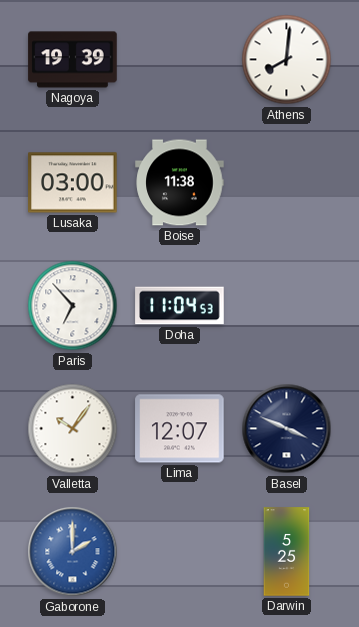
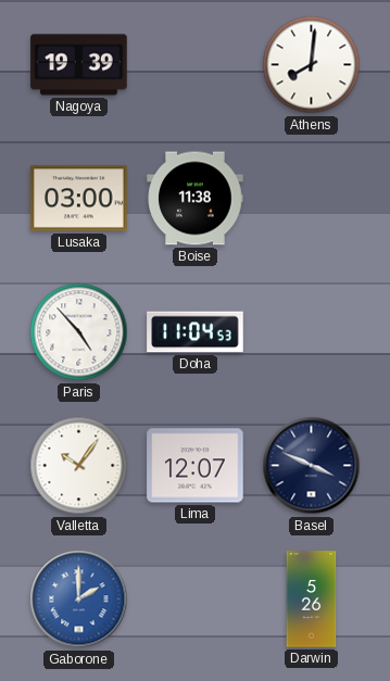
Paris: 6:53 -> 4:53
Darwin: 5:25 -> 5:26
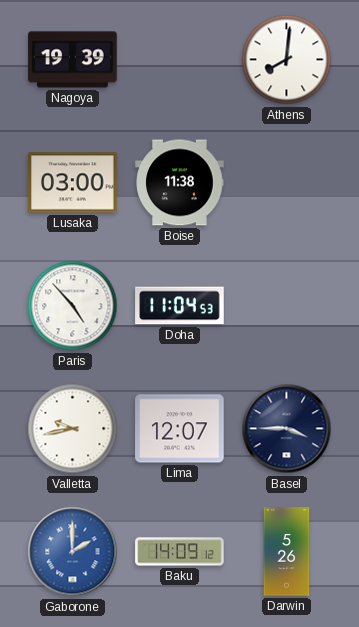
Valletta: 10:06 -> 9:43
Basel: 3:49 -> 3:45
Baku: none -> 14:09
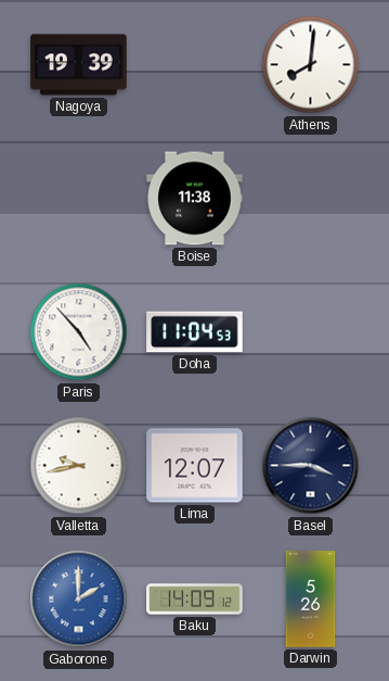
Lusaka: 03:00 -> none
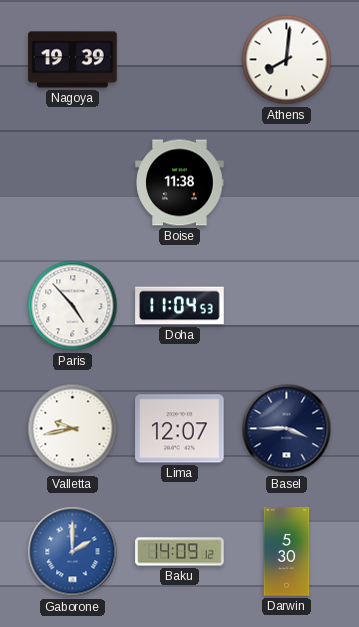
Darwin: 5:26 -> 5:30
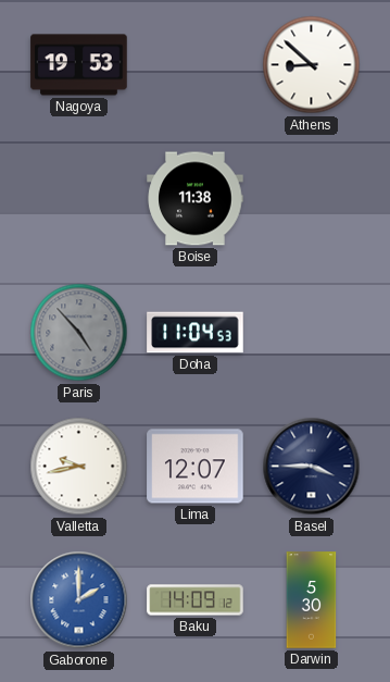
Nagoya: 19:39 -> 19:53
Athens: 8:01 -> 8:52
Paris dial: white -> grey
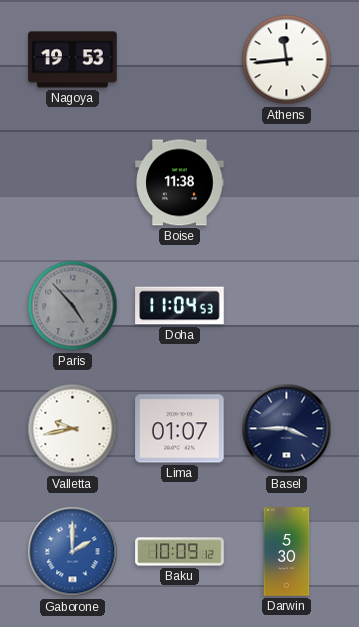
Athens: 8:52 -> 11:44
Lima: 12:07 -> 01:07
Baku: 14:09 -> 10:09
